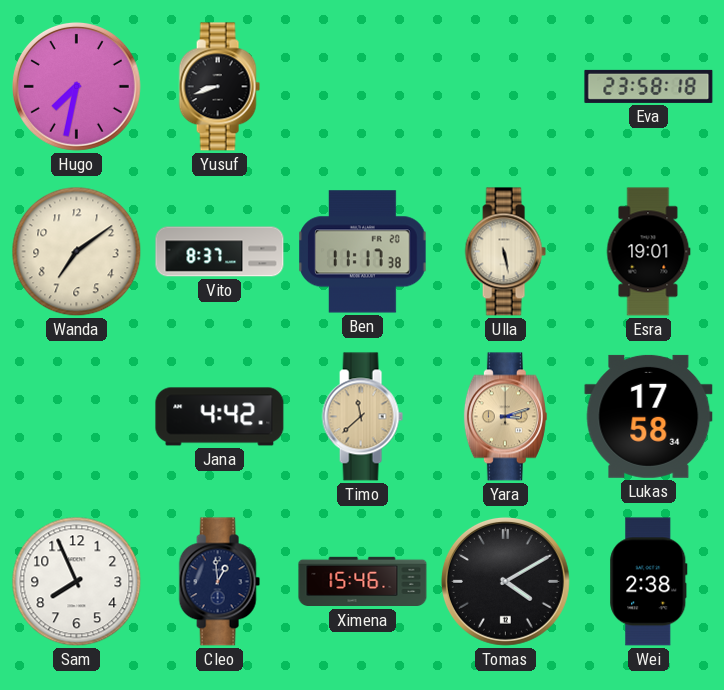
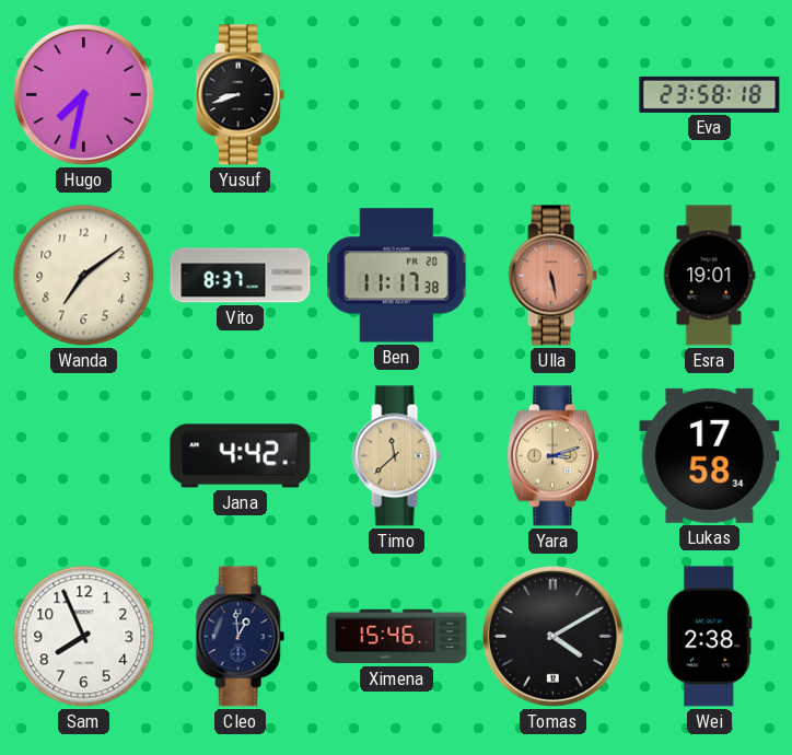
Ulla dial: cream -> salmon
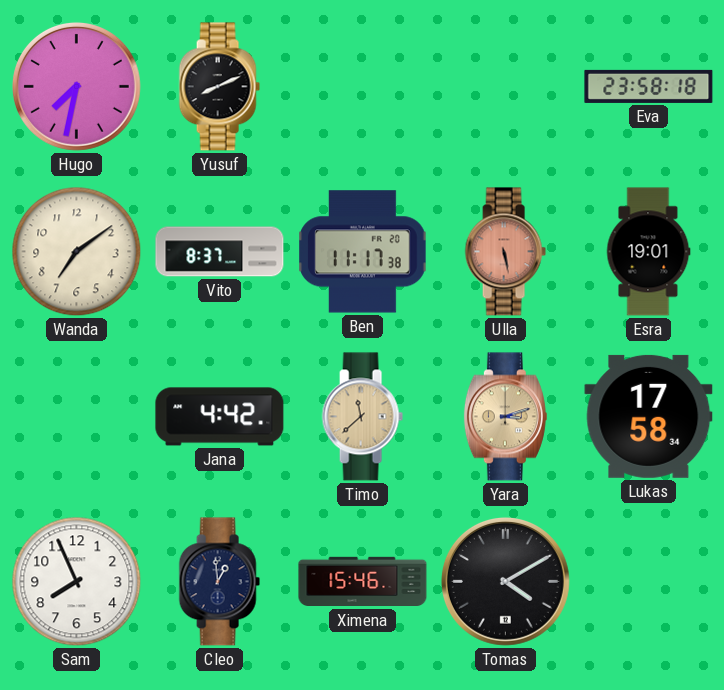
Yusuf: 8:42 -> 8:11
Wei: 2:38 -> none
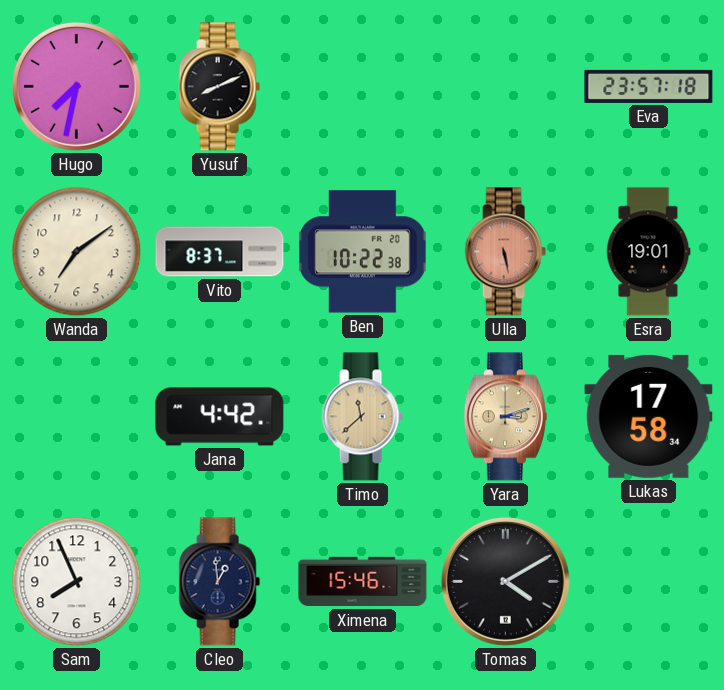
Eva: 23:58 -> 23:57
Ben: 11:17 -> 10:22
